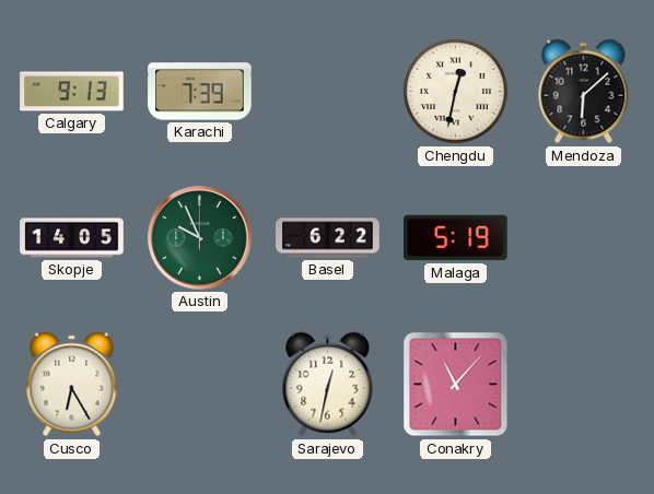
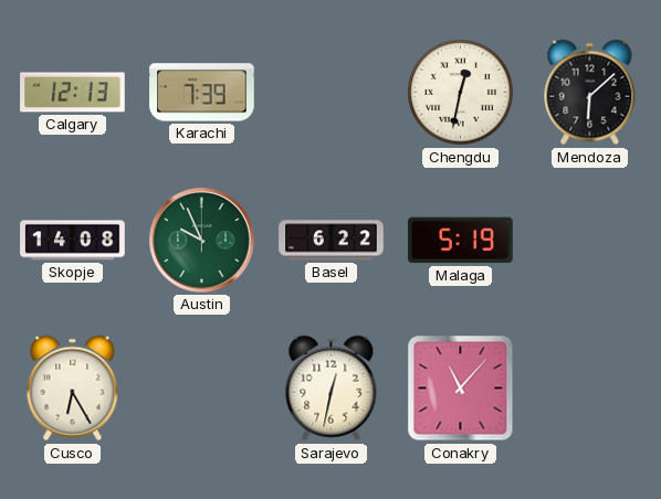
Calgary: 9:13 -> 12:13
Skopje: 14:05 -> 14:08
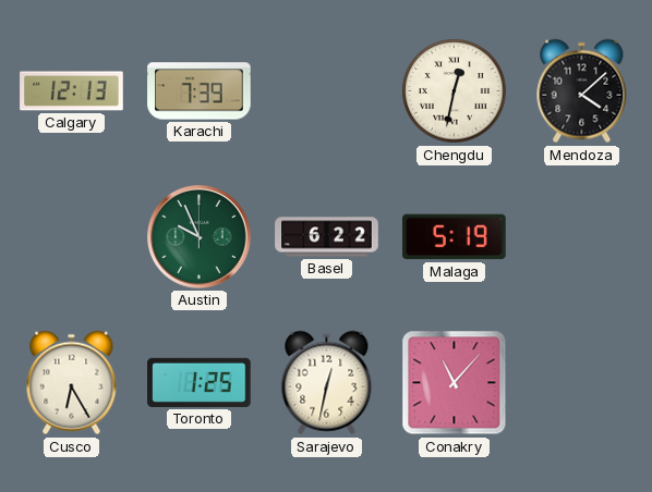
Mendoza: 6:08 -> 4:08
Skopje: 14:08 -> none
Toronto: none -> 1:25
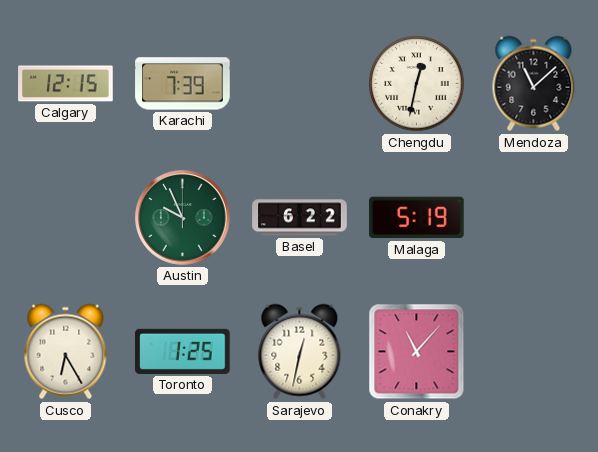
Calgary: 12:13 -> 12:15
Mendoza: 4:08 -> 11:08
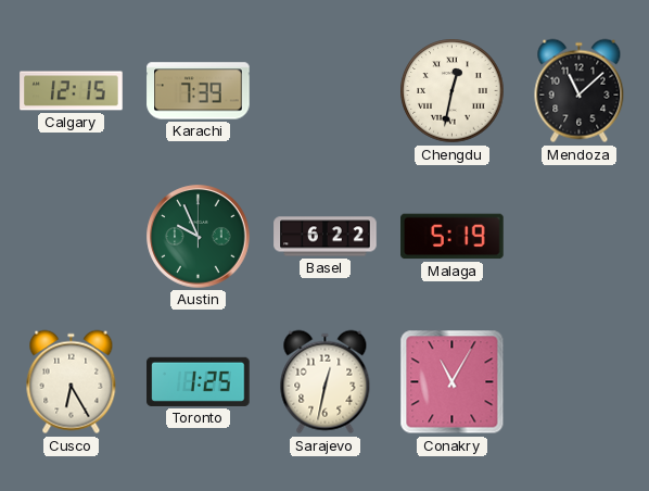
Conakry: 11:07 -> 11:05
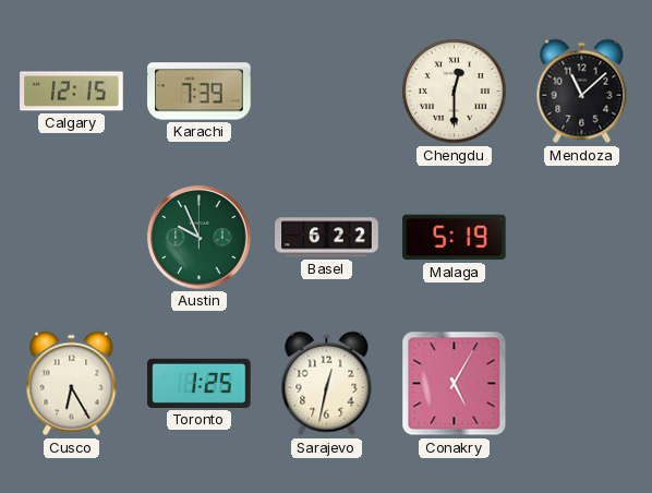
Chengdu: 12:32 -> 12:30
Conakry: 11:05 -> 5:05
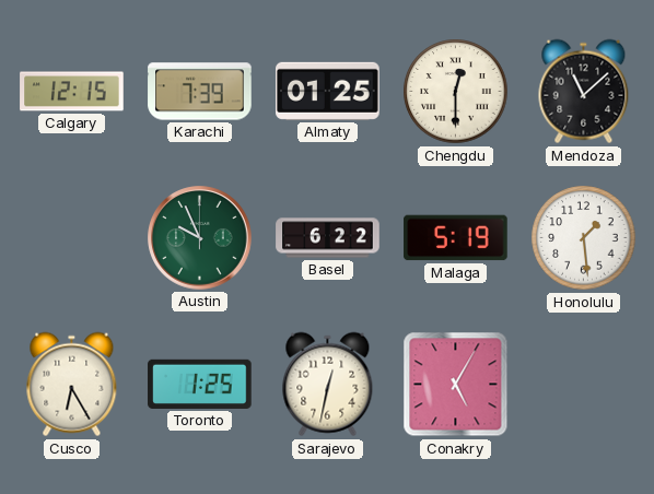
Almaty: none -> 01:25
Honolulu: none -> 1:29
